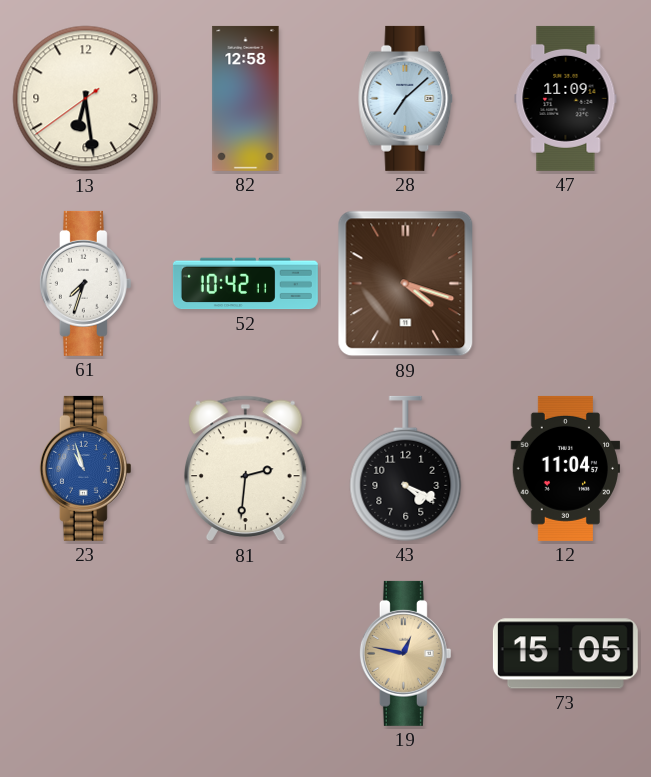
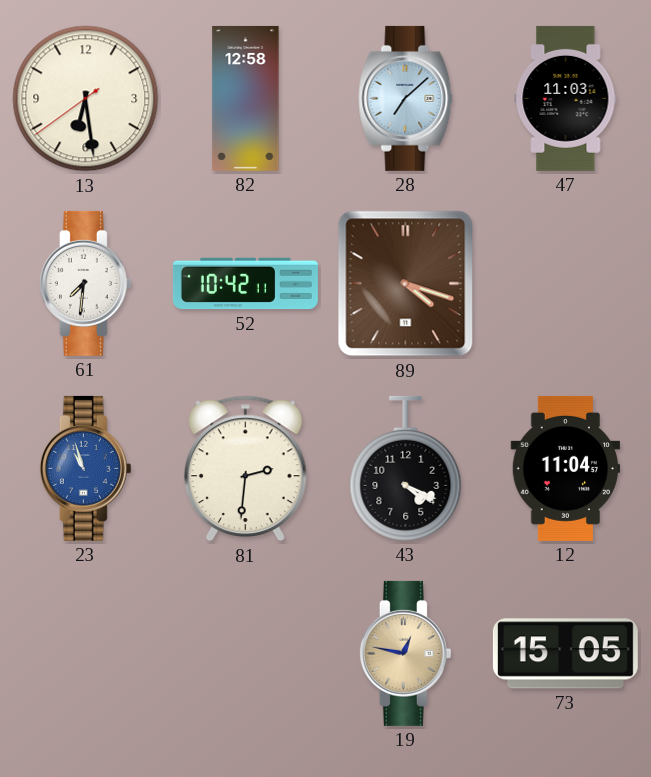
47: 11:09 -> 11:03
61: 7:33 -> 7:31
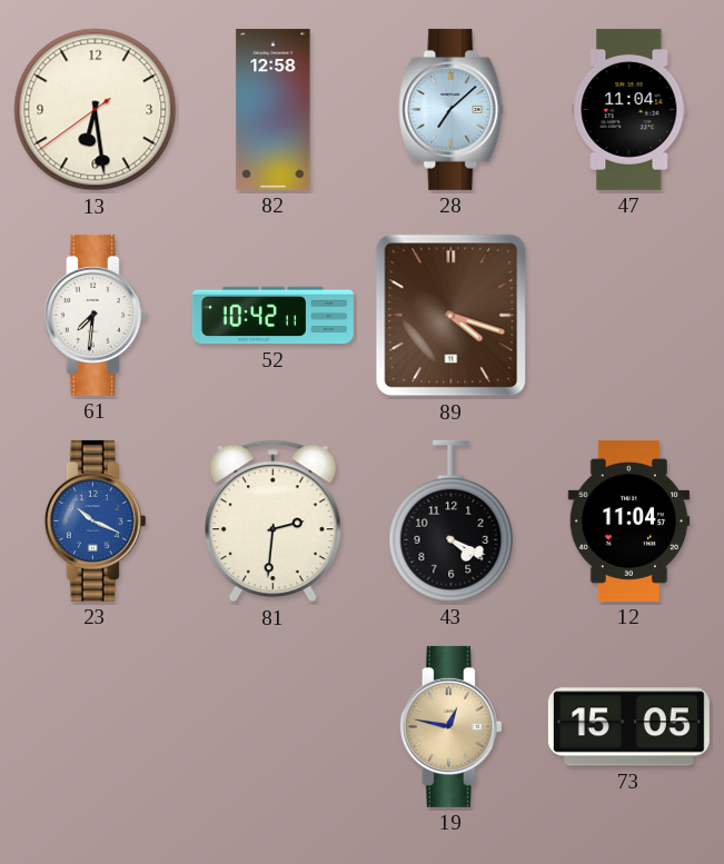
47: 11:03 -> 11:04
23: 10:57 -> 10:19
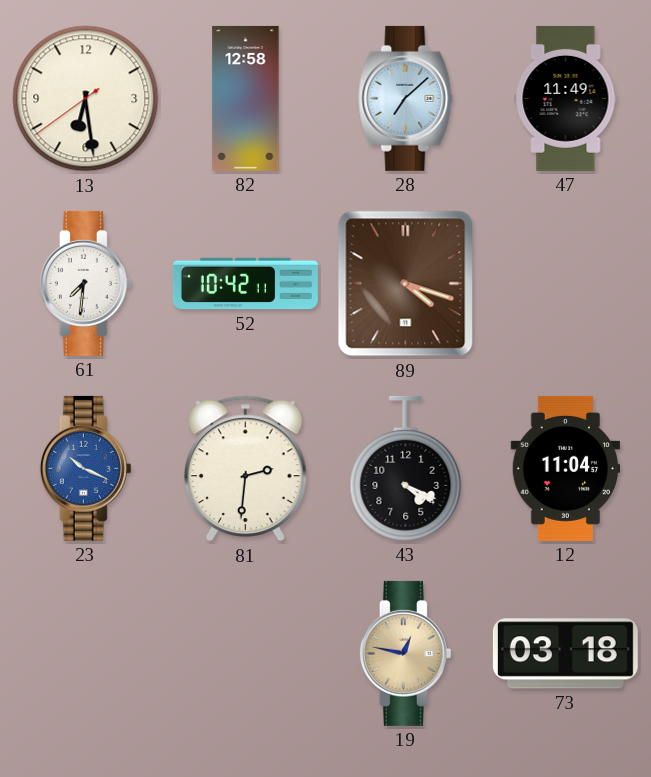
47: 11:04 -> 11:49
73: 15:05 -> 03:18
